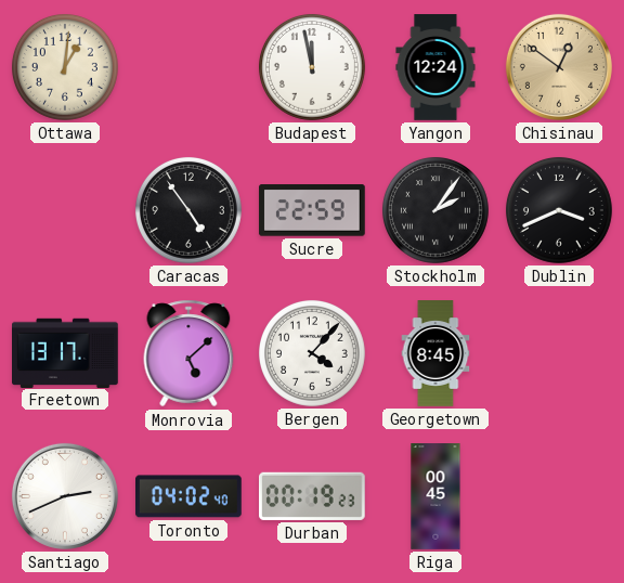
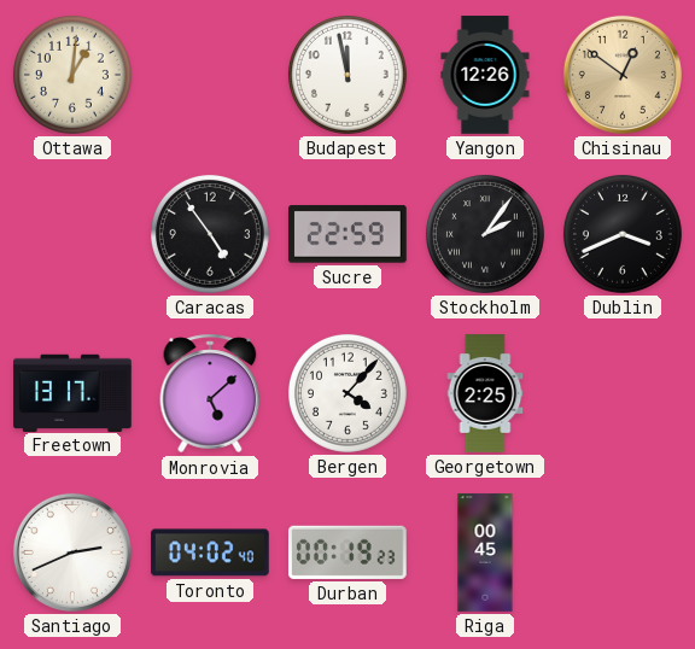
Yangon: 12:24 -> 12:26
Georgetown: 8:45 -> 2:25
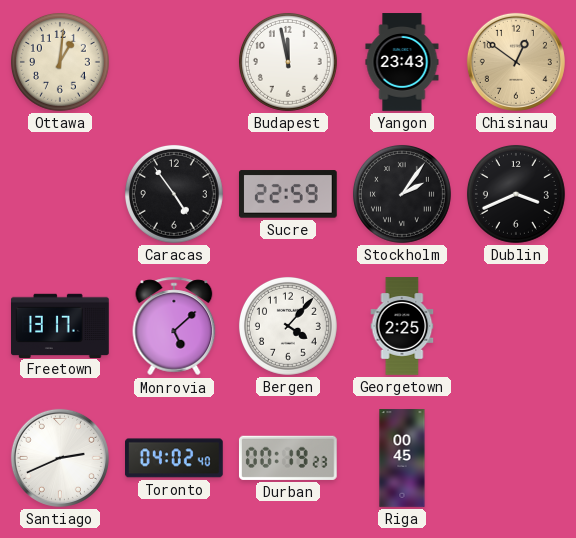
Yangon: 12:26 -> 23:43
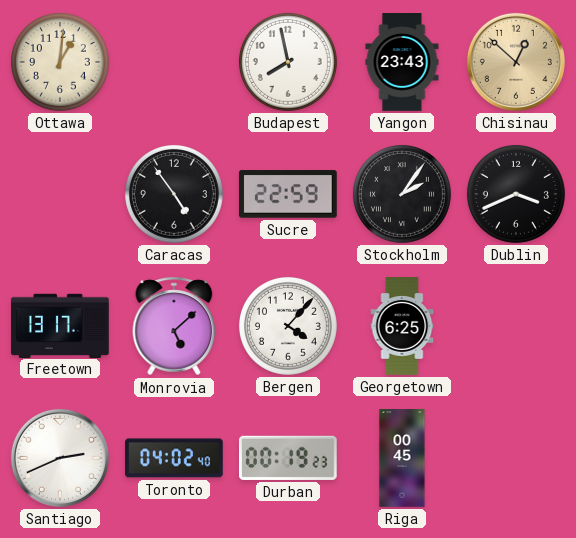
Budapest: 11:58 -> 7:58
Chisinau: 12:51 -> 12:52
Georgetown: 2:25 -> 6:25
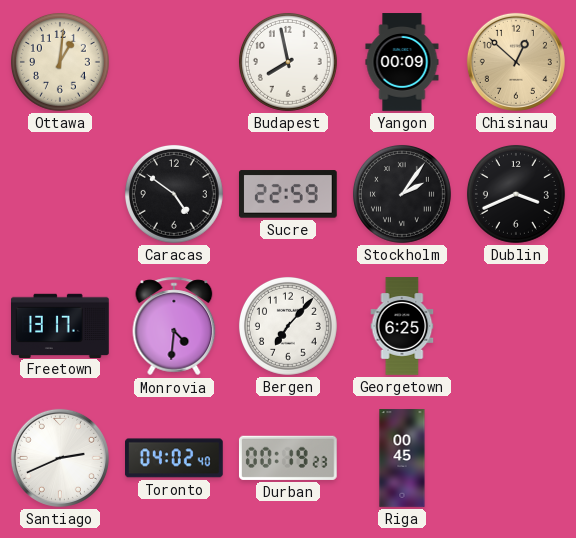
Yangon: 23:43 -> 00:09
Caracas: 4:54 -> 4:51
Monrovia: 5:08 -> 4:31
Bergen: 4:07 -> 7:07
